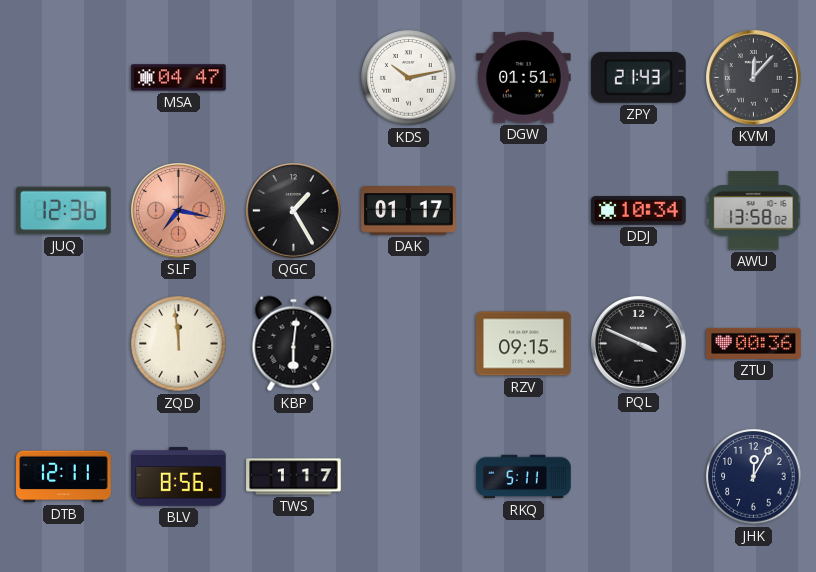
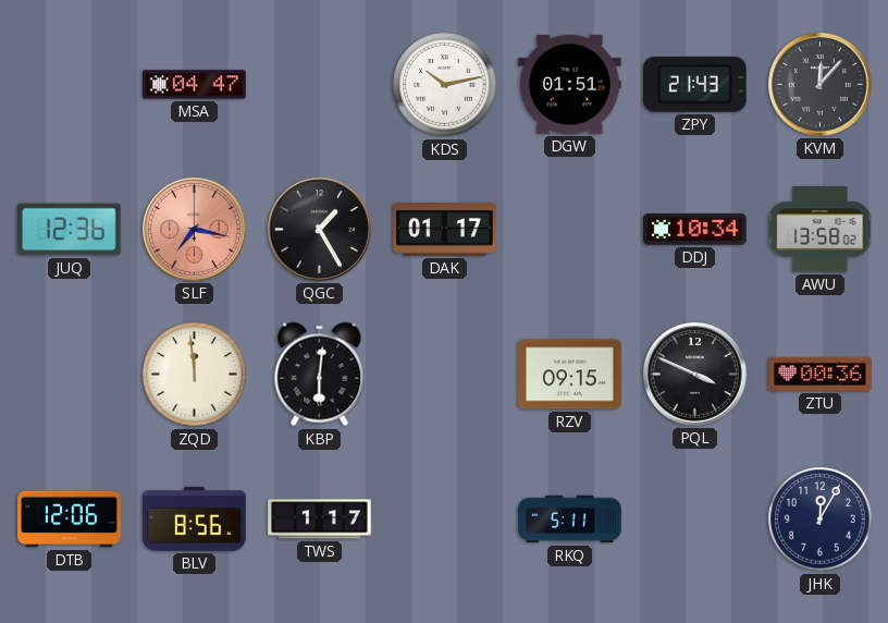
DTB: 12:11 -> 12:06
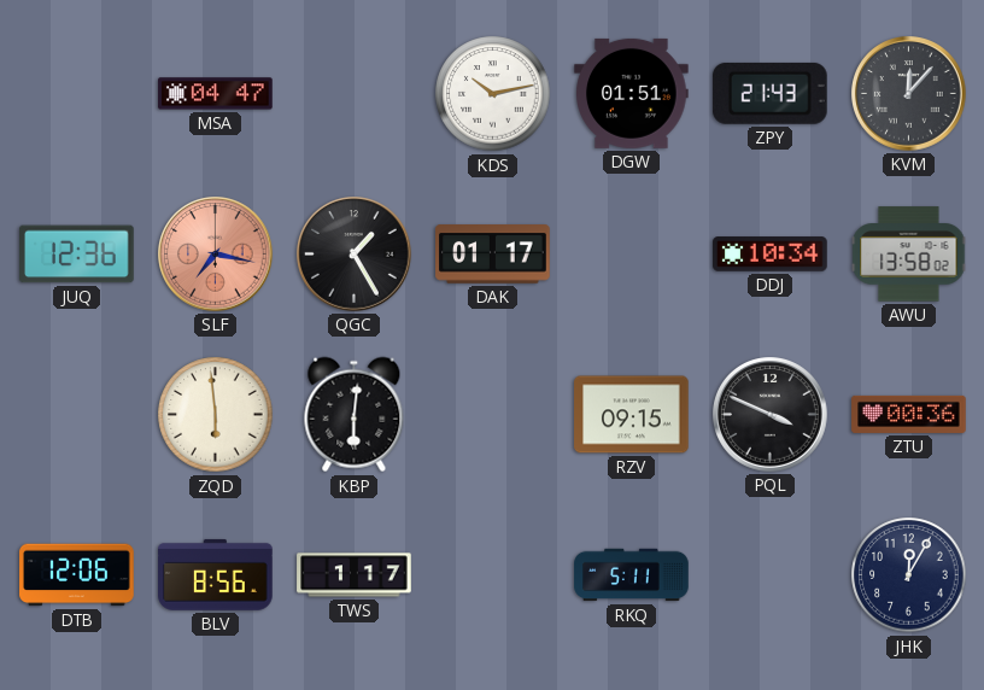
ZQD: 11:59 -> 5:59
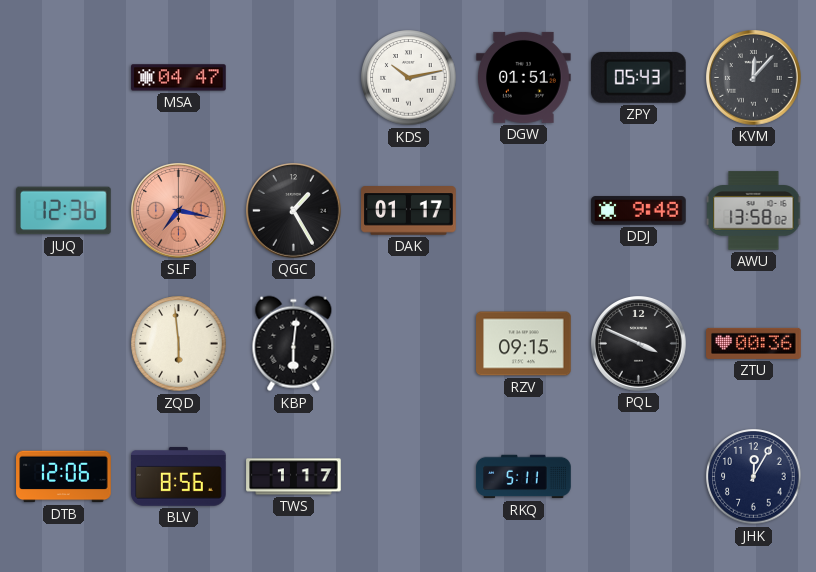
ZPY: 21:43 -> 05:43
DDJ: 10:34 -> 9:48
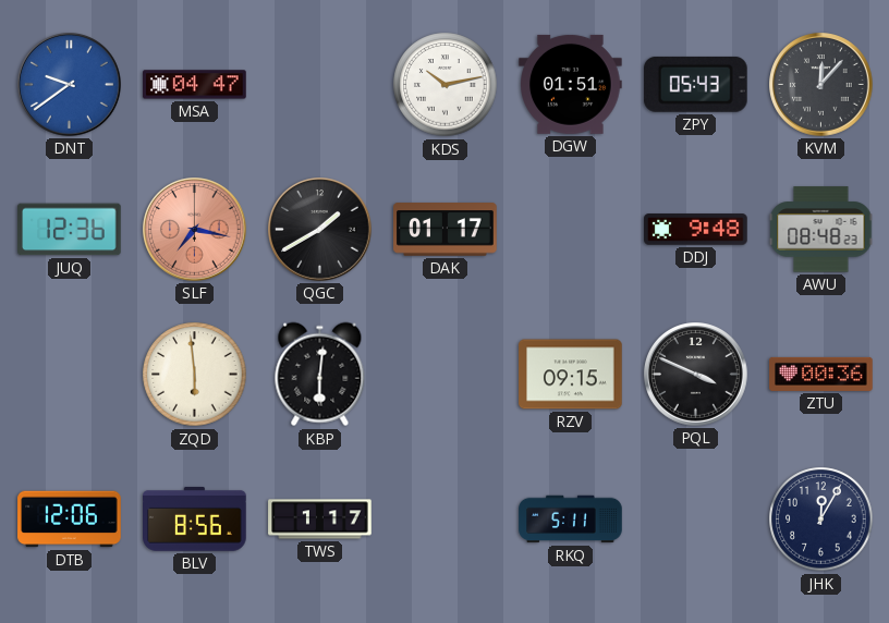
DNT: none -> 9:39
QGC: 1:25 -> 1:40
AWU: 13:58 -> 08:48
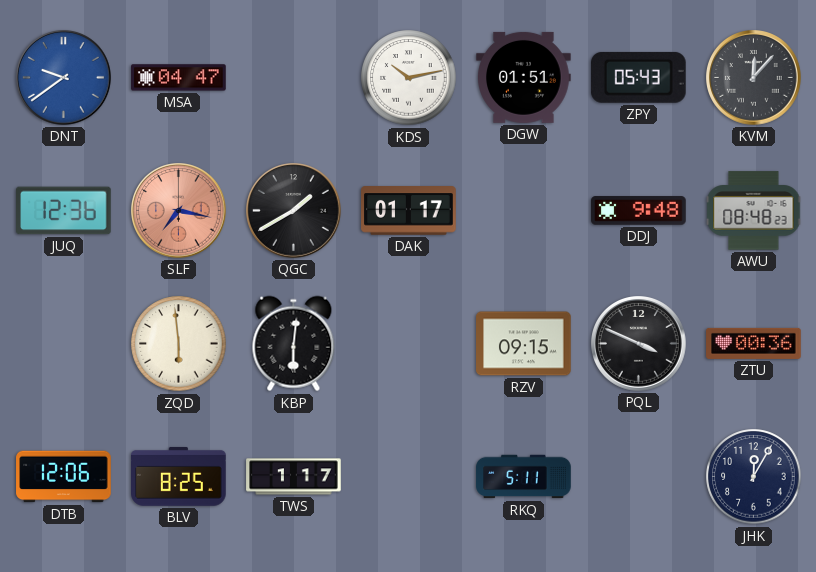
BLV: 8:56 -> 8:25
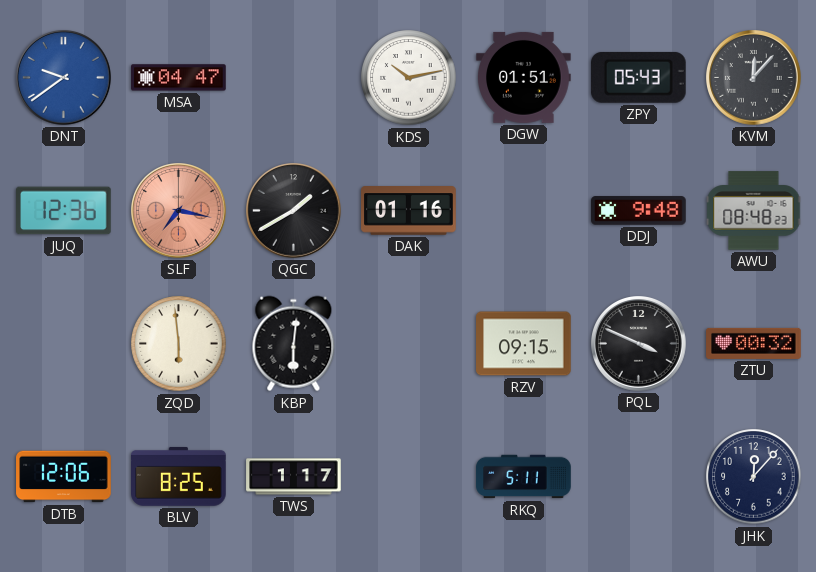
DAK: 01:17 -> 01:16
ZTU: 00:36 -> 00:32
JHK: 12:05 -> 12:07
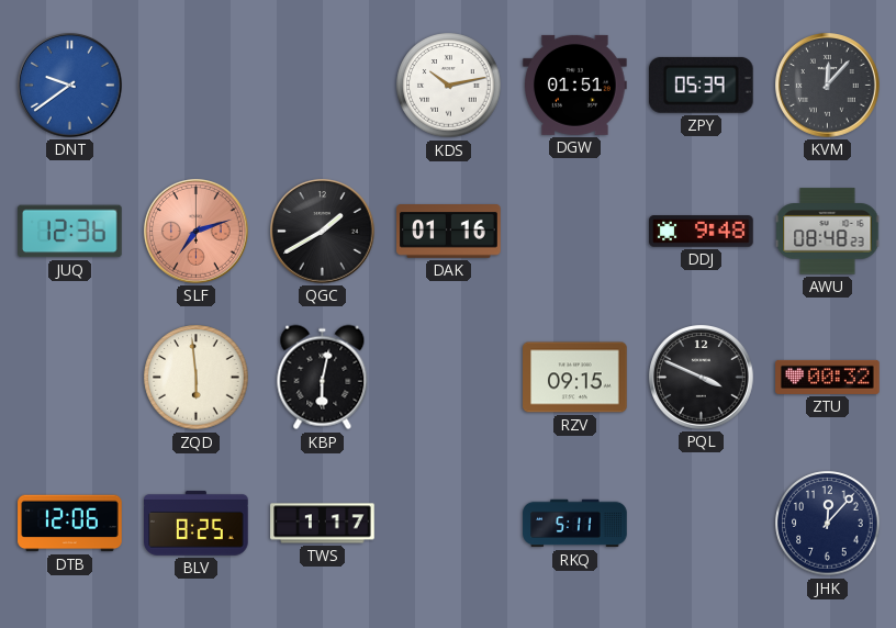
MSA: 04:47 -> none
ZPY: 05:43 -> 05:39
SLF: 7:17 -> 7:12
KBP: 6:01 -> 6:02
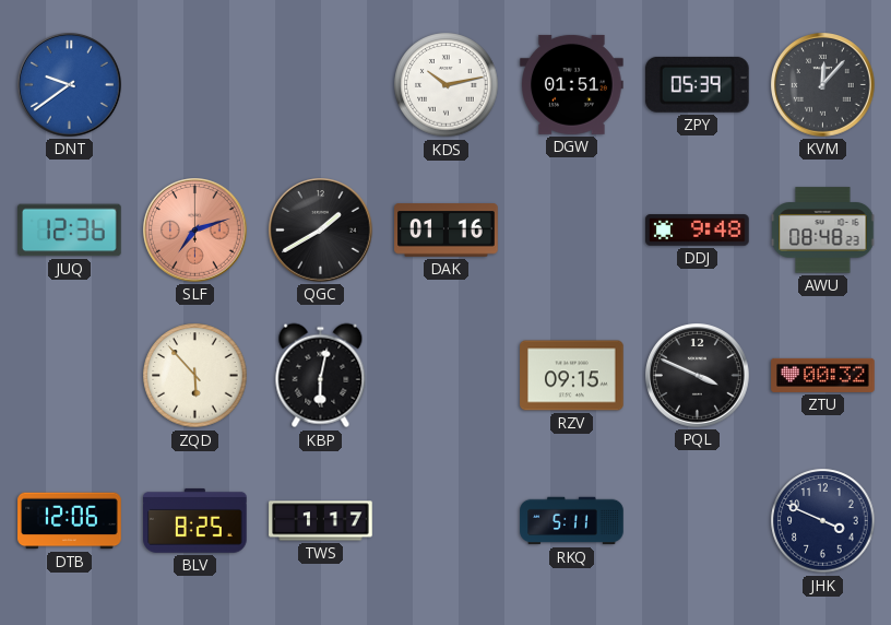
ZQD: 5:59 -> 5:53
JHK: 12:07 -> 3:49
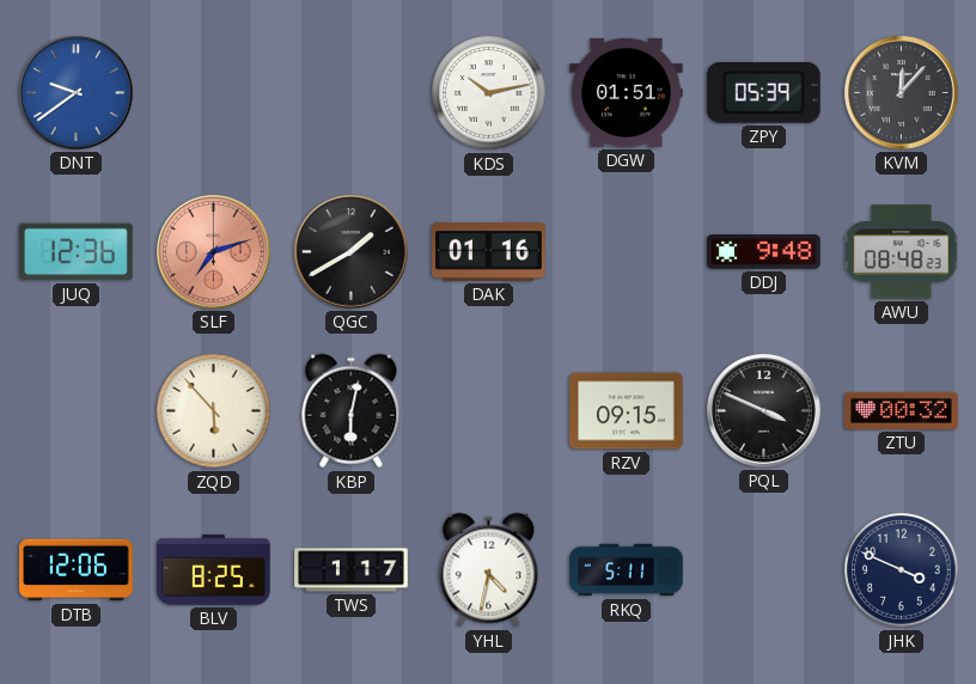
YHL: none -> 4:32
